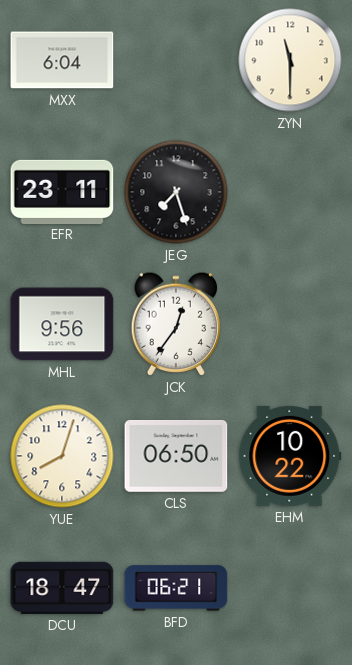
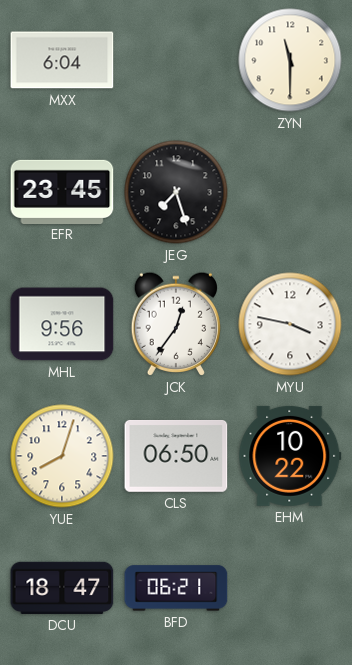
EFR: 23:11 -> 23:45
MYU: none -> 3:47
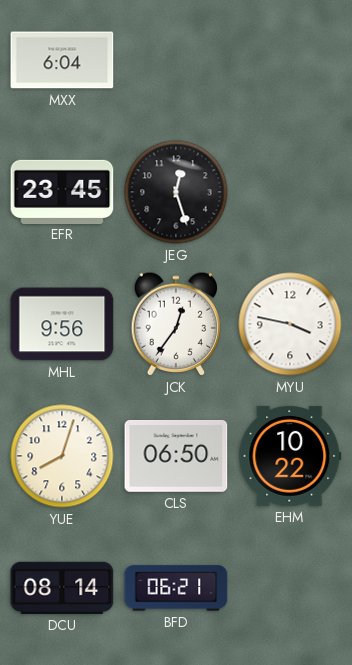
ZYN: 11:30 -> none
JEG: 7:27 -> 12:27
DCU: 18:47 -> 08:14
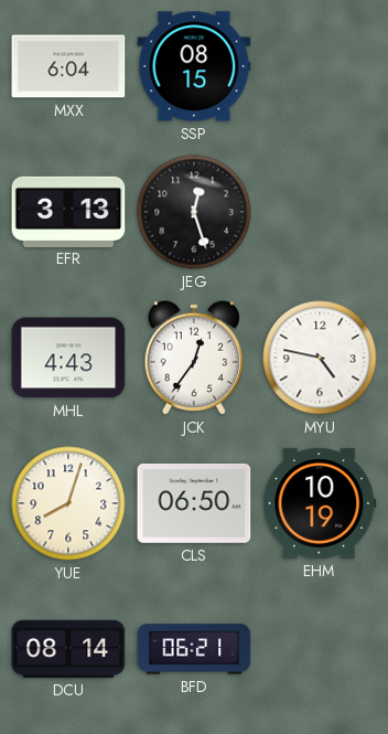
SSP: none -> 08:15
EFR: 23:45 -> 3:13
MHL: 9:56 -> 4:43
MYU: 3:47 -> 4:47
EHM: 10:22 -> 10:19
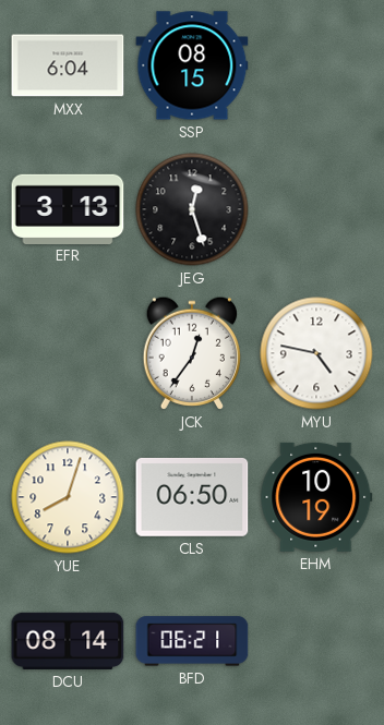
MHL: 4:43 -> none
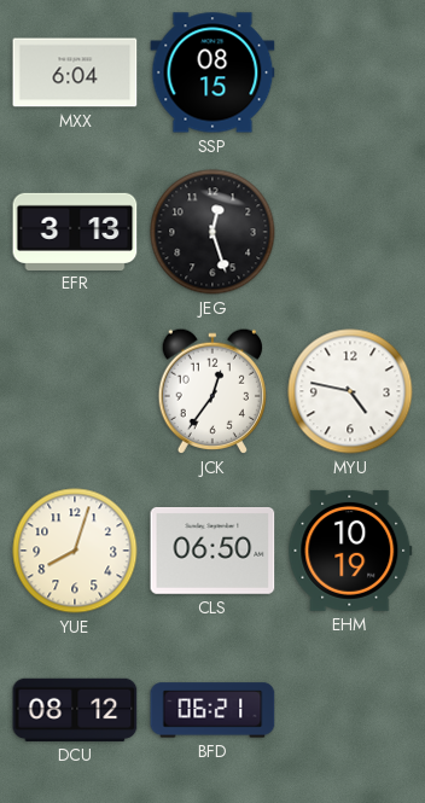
DCU: 08:14 -> 08:12
